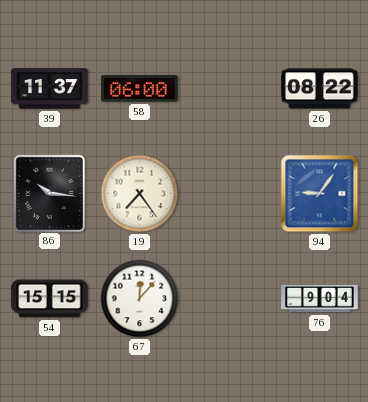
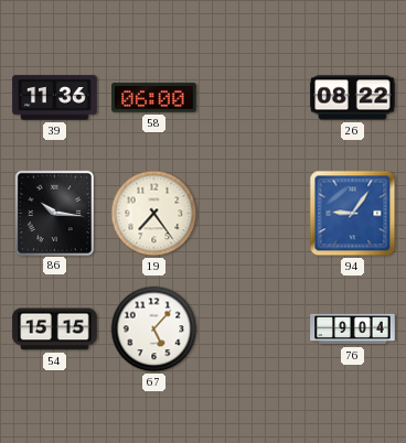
39: 11:37 -> 11:36
67: 12:07 -> 5:07
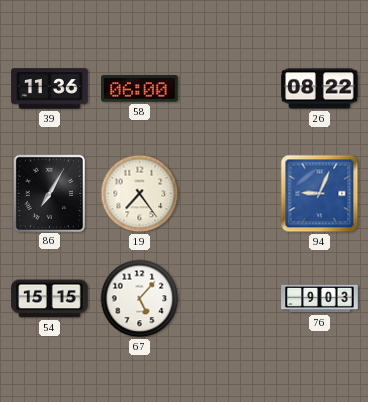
86: 10:16 -> 7:05
94: 9:06 -> 9:04
76: 9:04 -> 9:03
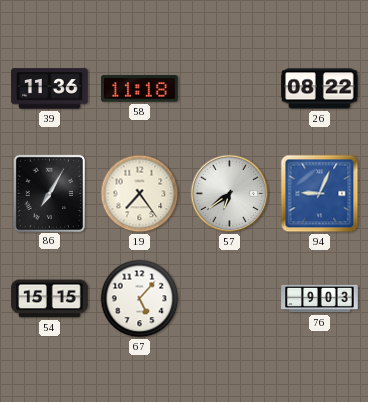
58: 06:00 -> 11:18
57: none -> 6:39
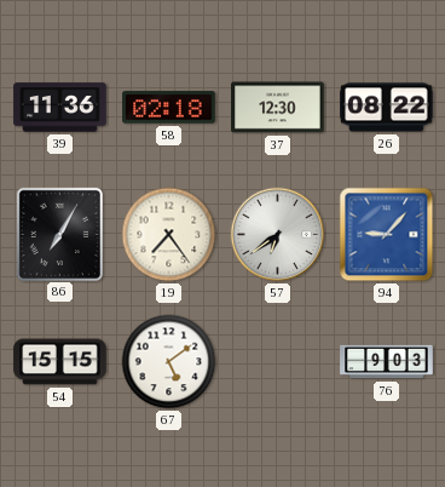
58: 11:18 -> 02:18
37: none -> 12:30
94: 9:04 -> 9:07
67: 5:07 -> 5:09
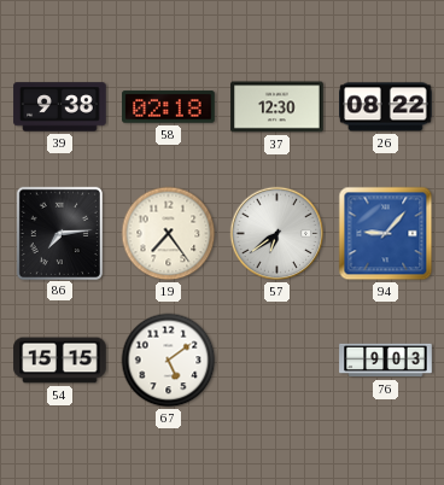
39: 11:36 -> 9:38
86: 7:05 -> 7:14
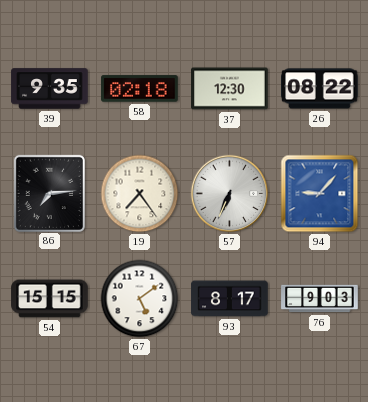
39: 9:38 -> 9:35
57: 6:39 -> 6:34
93: none -> 8:17
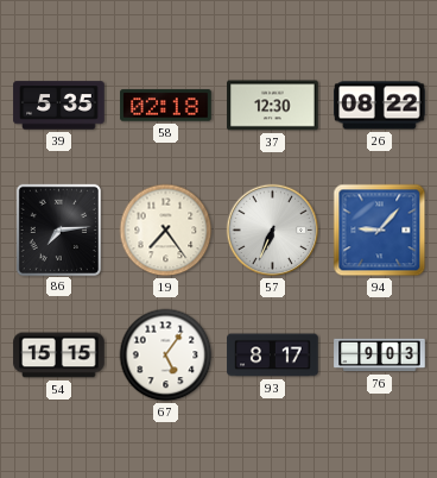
39: 9:35 -> 5:35
67: 5:09 -> 5:06
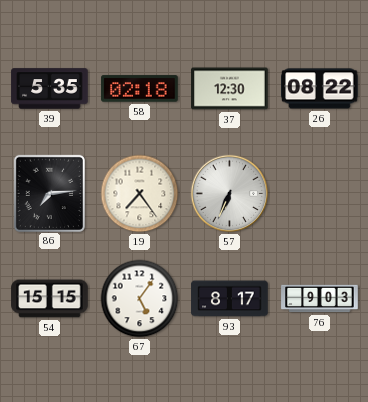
94: 9:07 -> none
